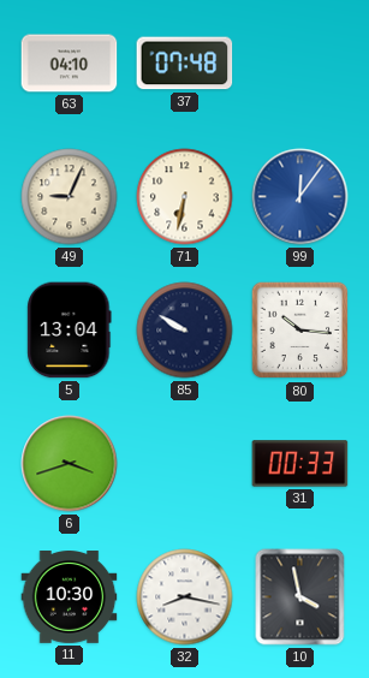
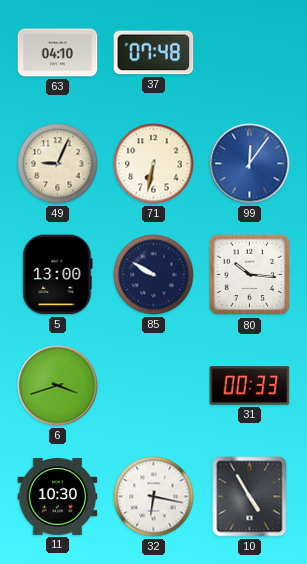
5: 13:04 -> 13:00
32: 8:17 -> 6:17
10: 3:58 -> 4:55
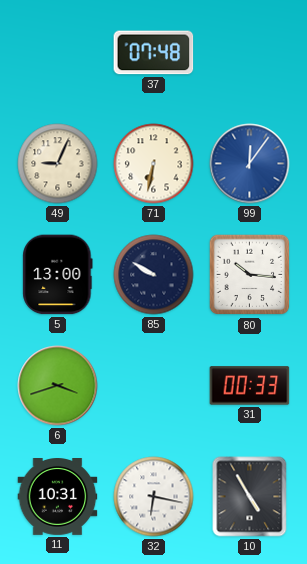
63: 04:10 -> none
11: 10:30 -> 10:31
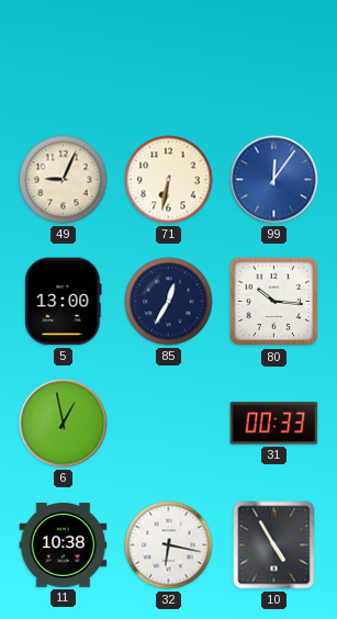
37: 07:48 -> none
85: 9:50 -> 12:35
6: 3:42 -> 12:58
11: 10:31 -> 10:38
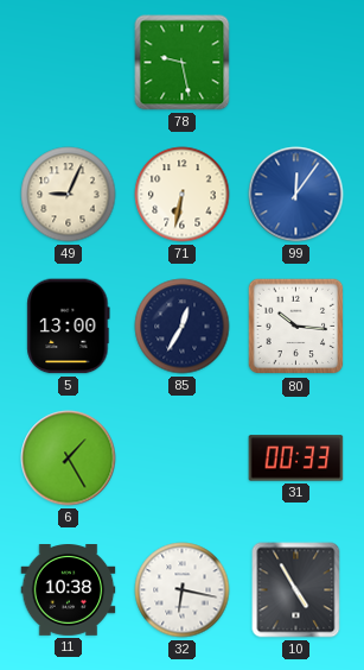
78: none -> 9:28
6: 12:58 -> 1:25
